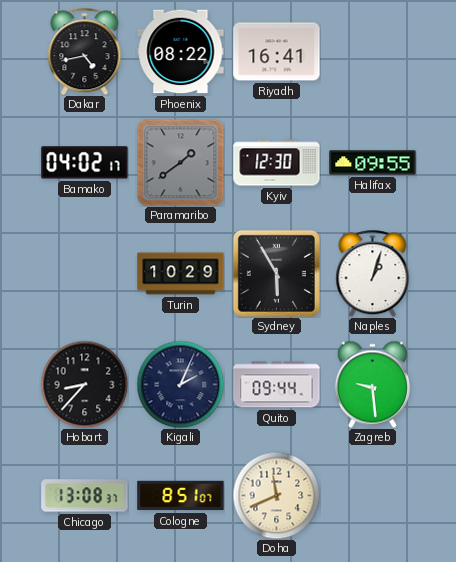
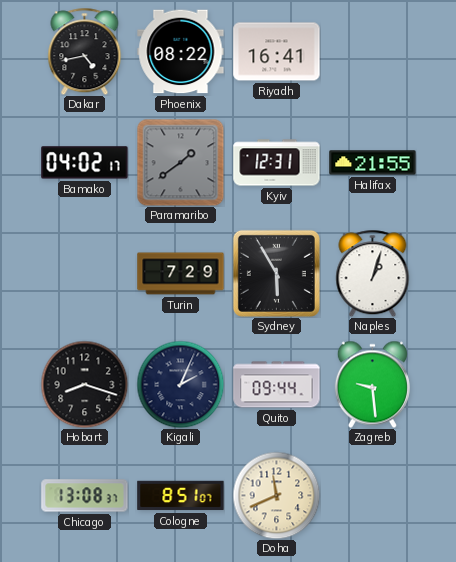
Kyiv: 12:30 -> 12:31
Halifax: 09:55 -> 21:55
Turin: 10:29 -> 7:29
Hobart: 8:37 -> 8:18
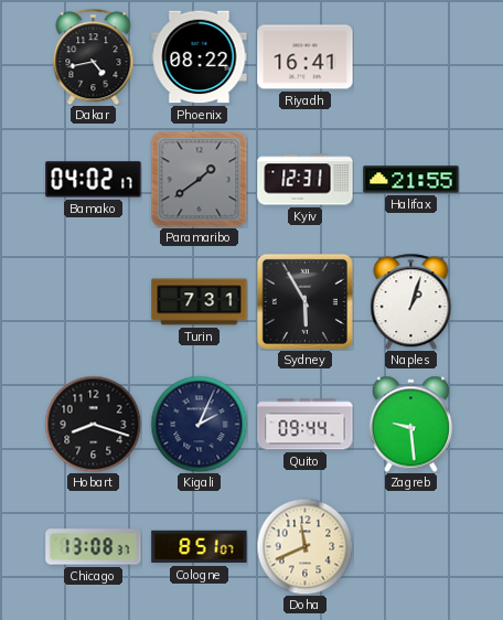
Turin: 7:29 -> 7:31
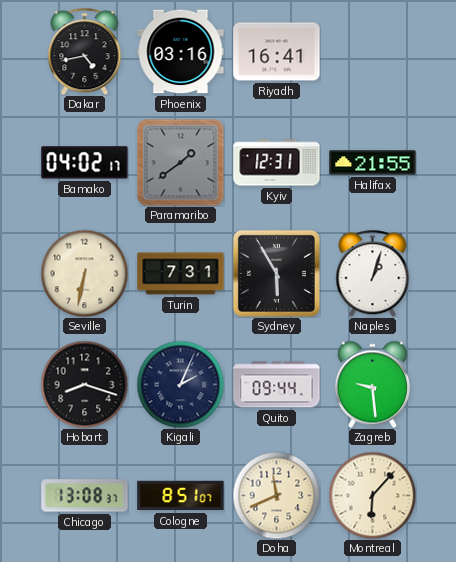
Phoenix: 08:22 -> 03:16
Seville: none -> 6:32
Montreal: none -> 6:07
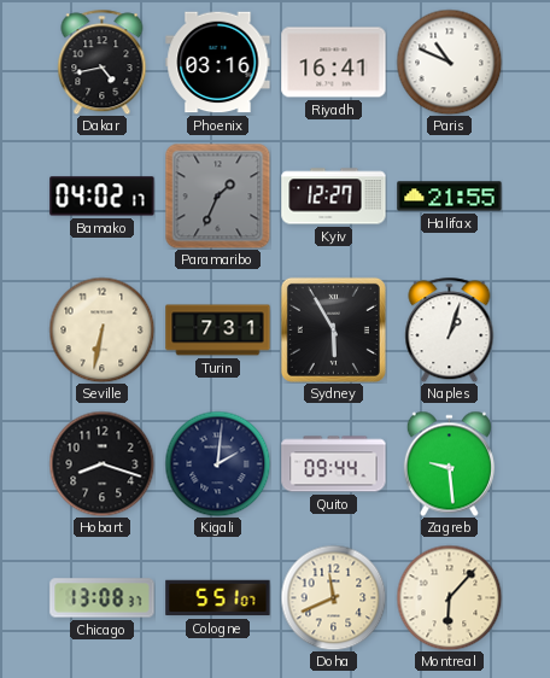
Paris: none -> 10:49
Paramaribo: 1:39 -> 1:34
Kyiv: 12:31 -> 12:27
Kigali: 2:04 -> 2:01
Cologne: 8:51 -> 5:51
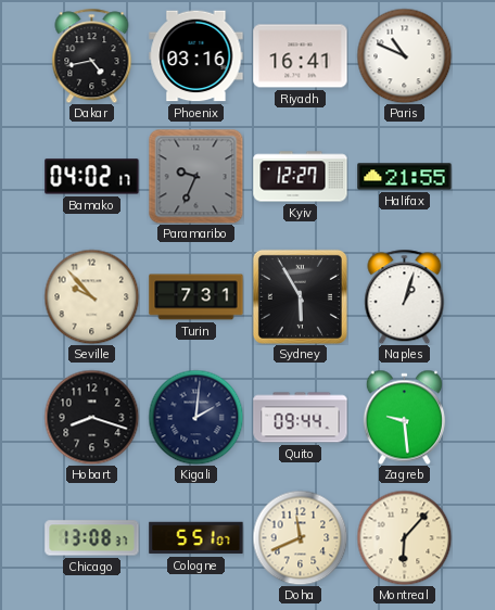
Paramaribo: 1:34 -> 9:34
Seville: 6:32 -> 9:53
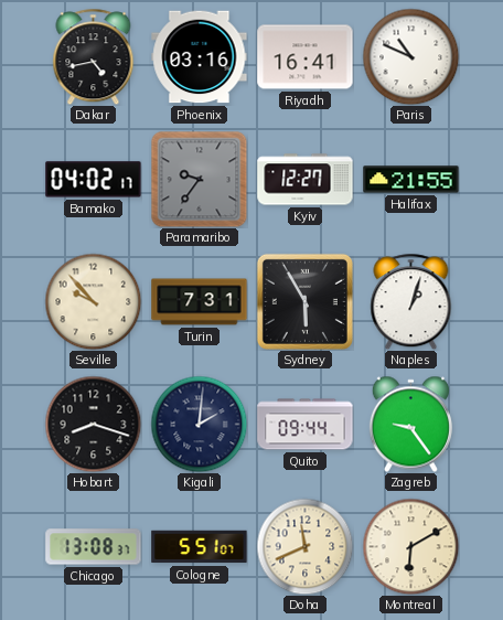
Paramaribo: 9:34 -> 9:36
Zagreb: 9:29 -> 9:24
Montreal: 6:07 -> 6:10
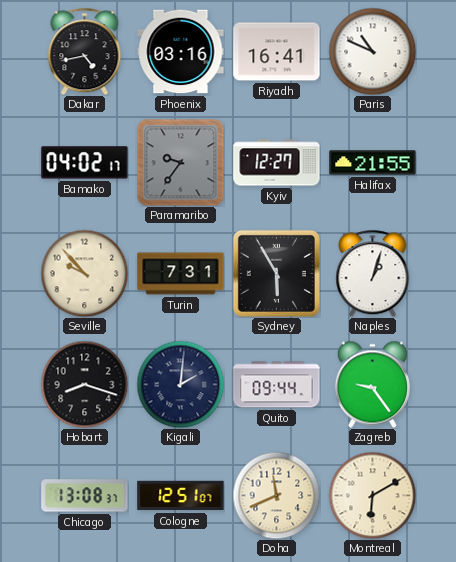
Cologne: 5:51 -> 12:51
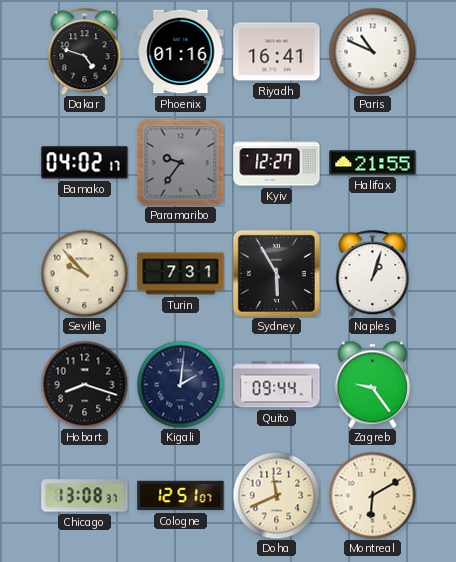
Dakar: 4:43 -> 4:48
Phoenix: 03:16 -> 01:16
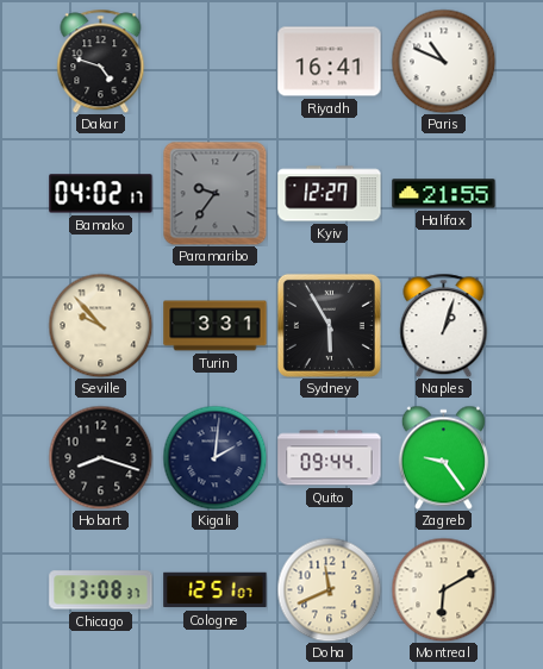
Phoenix: 01:16 -> none
Turin: 7:31 -> 3:31
